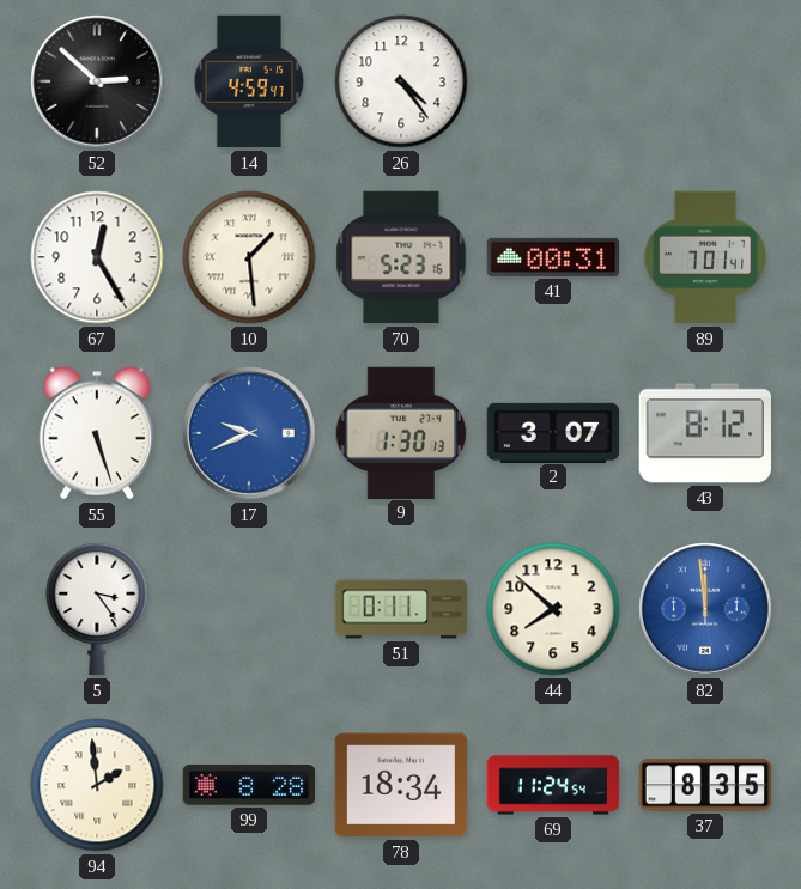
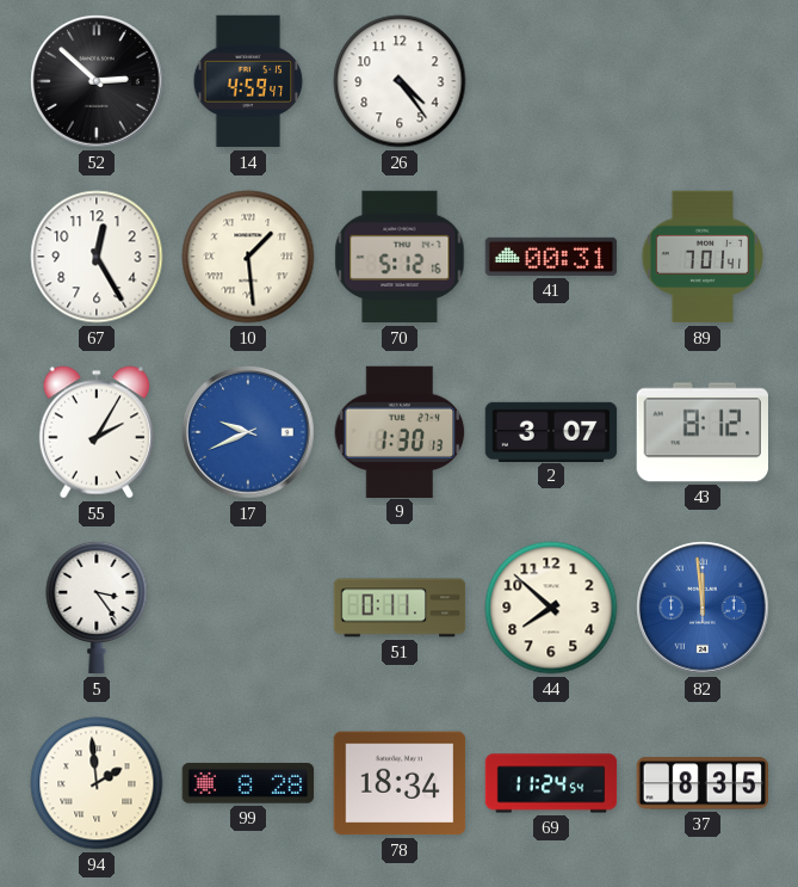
70: 5:23 -> 5:12
55: 5:27 -> 2:05
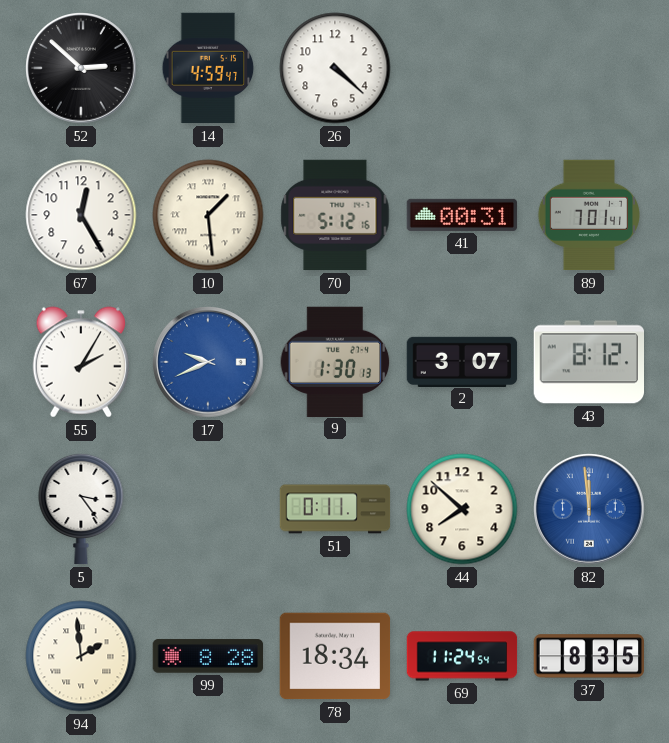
26: 4:24 -> 4:22
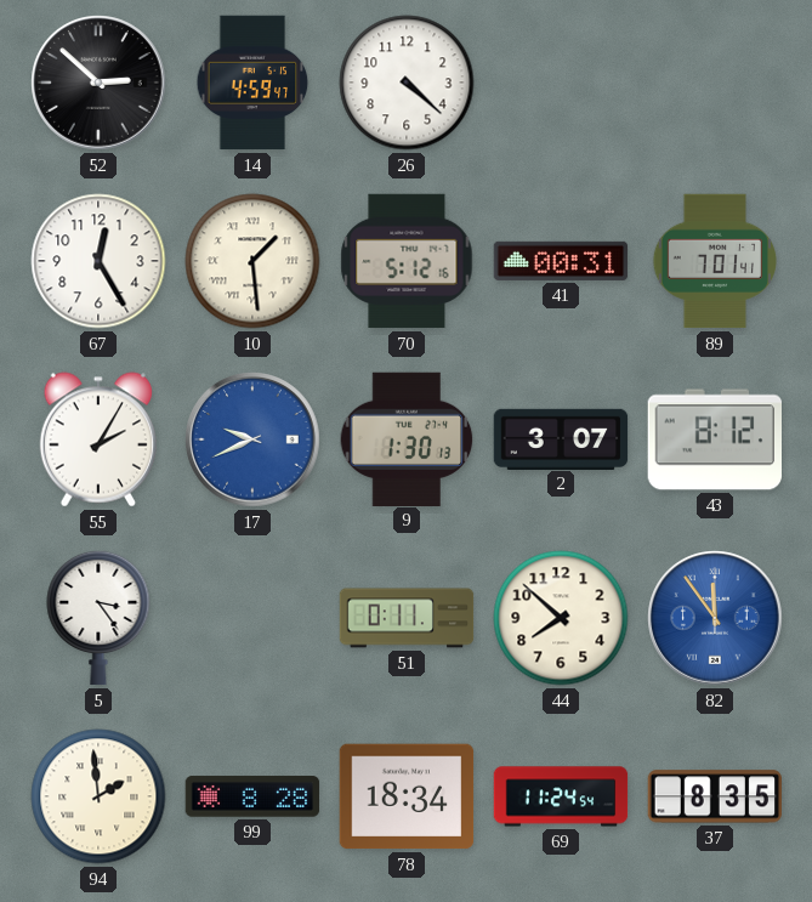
82: 11:59 -> 11:54
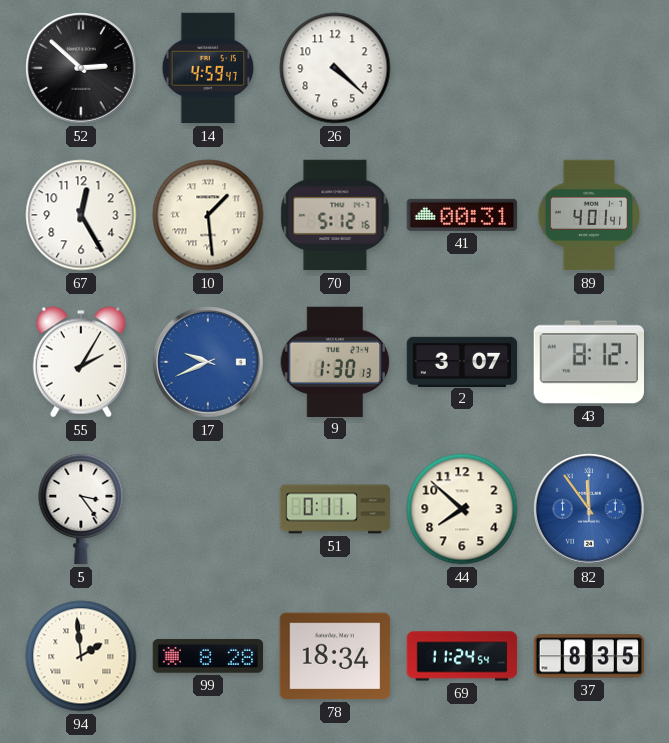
89: 7:01 -> 4:01
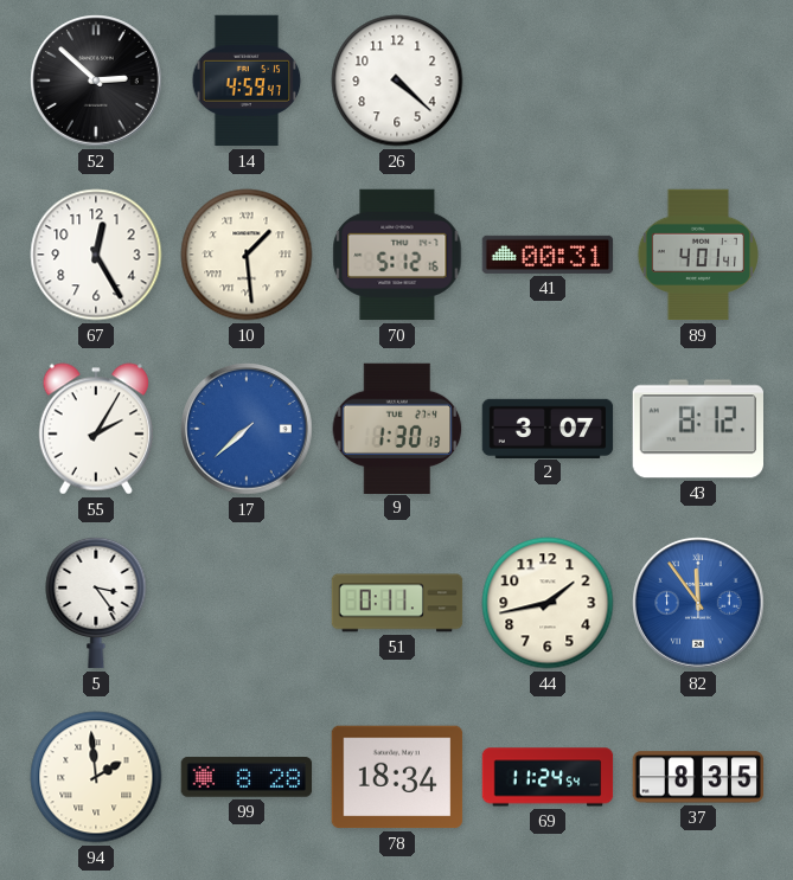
17: 9:41 -> 7:38
44: 7:52 -> 1:43
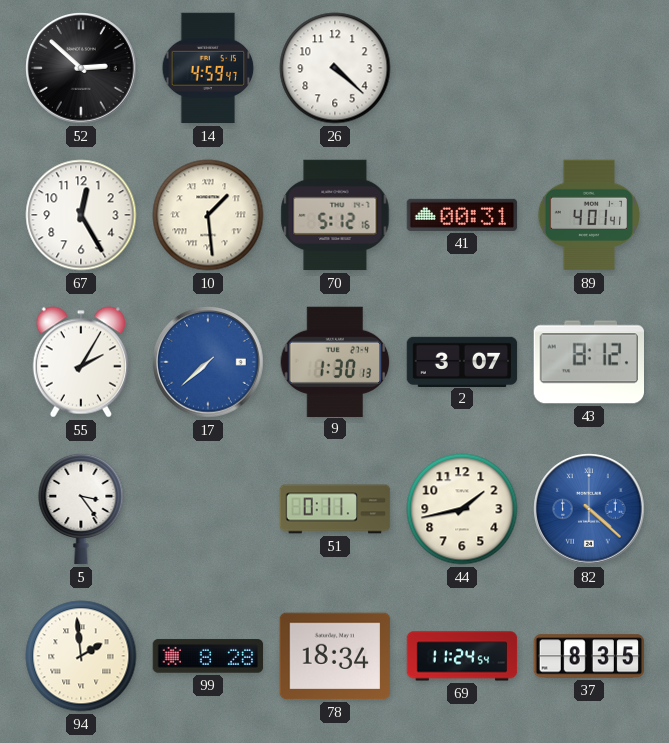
82: 11:54 -> 4:22
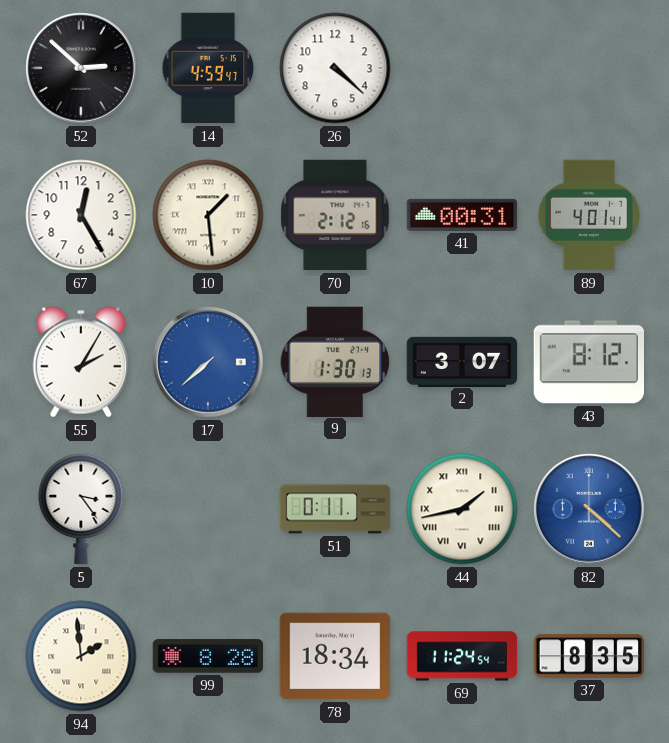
70: 5:12 -> 2:12
44 numerals: Arabic -> Roman
